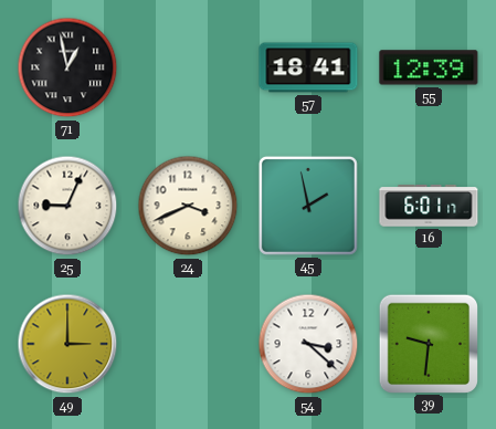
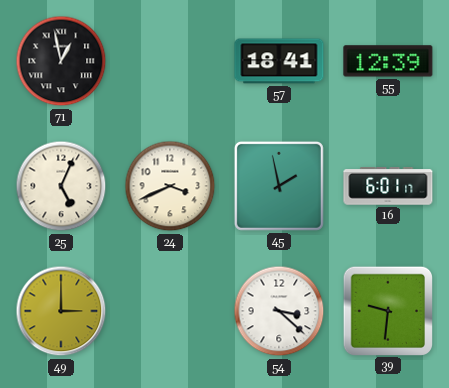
25: 9:04 -> 5:04
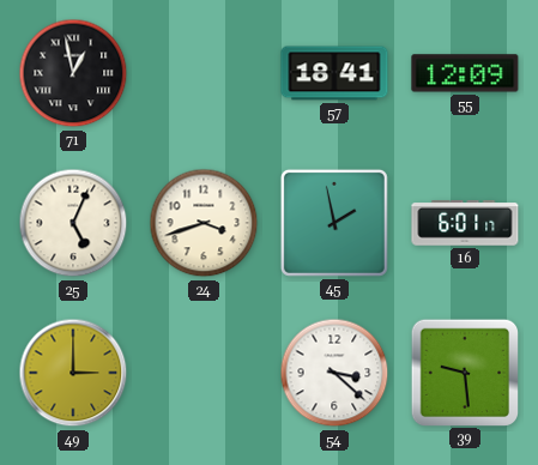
55: 12:39 -> 12:09
24: 3:41 -> 3:42
39: 9:31 -> 9:29
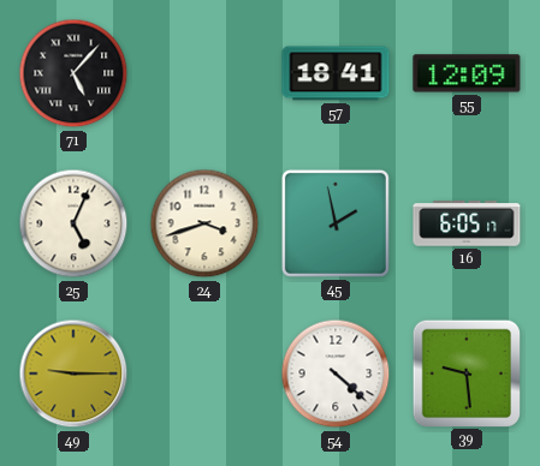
71: 12:58 -> 5:07
16: 6:01 -> 6:05
49: 3:00 -> 9:15
54: 3:22 -> 4:22
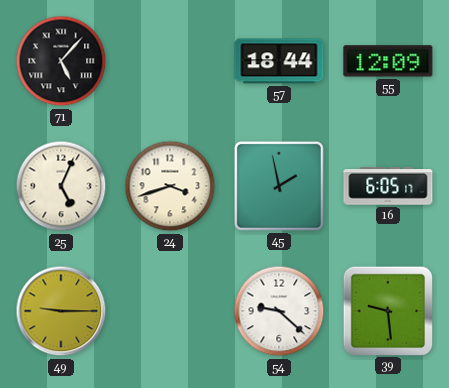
57: 18:41 -> 18:44
54: 4:22 -> 9:22
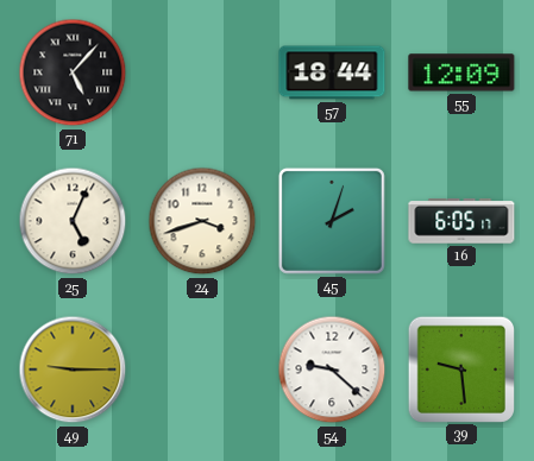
45: 1:58 -> 2:03
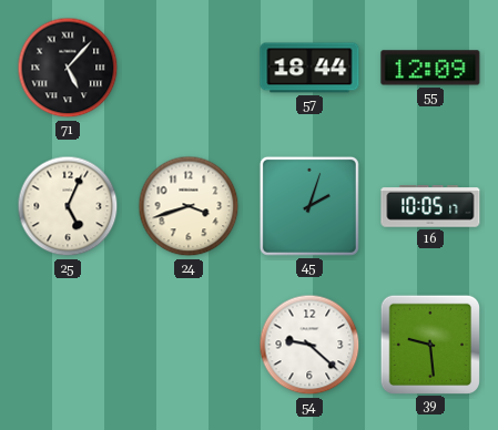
16: 6:05 -> 10:05
49: 9:15 -> none
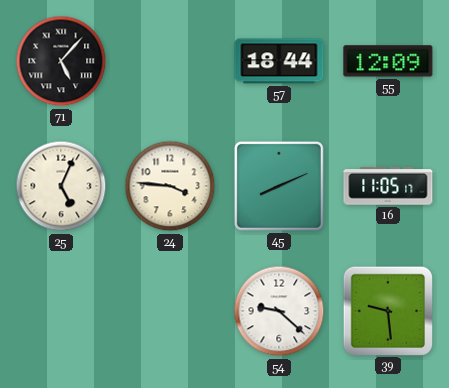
24: 3:42 -> 3:46
45: 2:03 -> 8:11
16: 10:05 -> 11:05
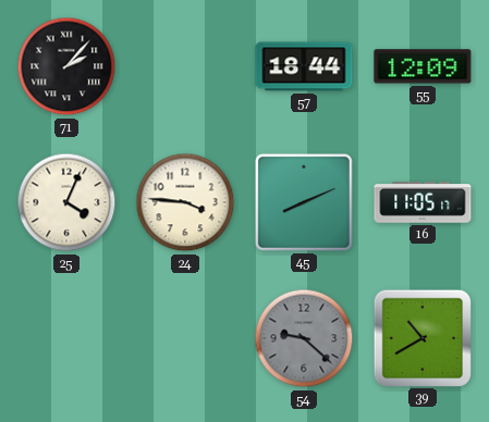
71: 5:07 -> 2:07
25: 5:04 -> 4:04
54 dial: white -> grey
39: 9:29 -> 10:40
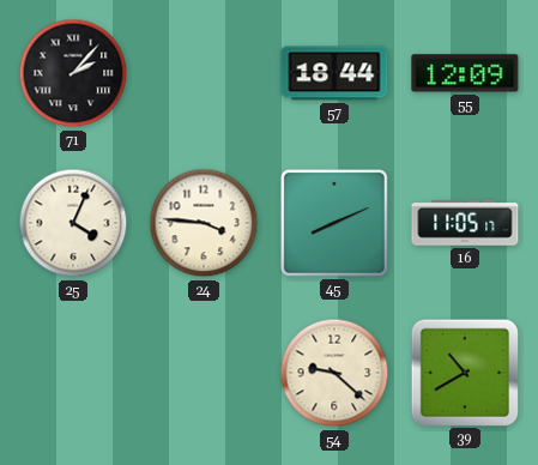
54 dial: grey -> cream
